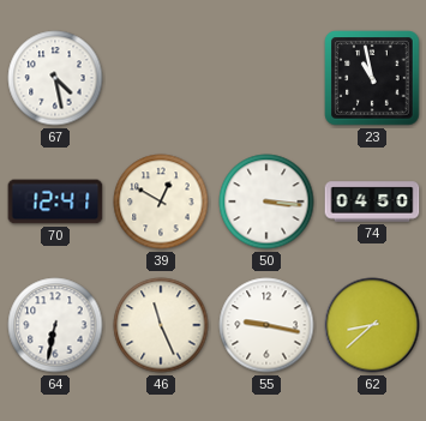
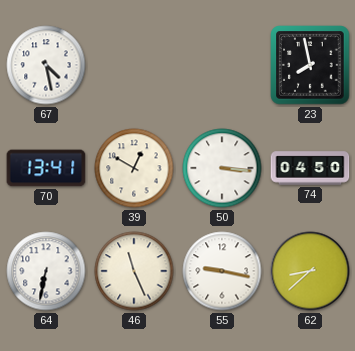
23: 10:58 -> 7:58
70: 12:41 -> 13:41
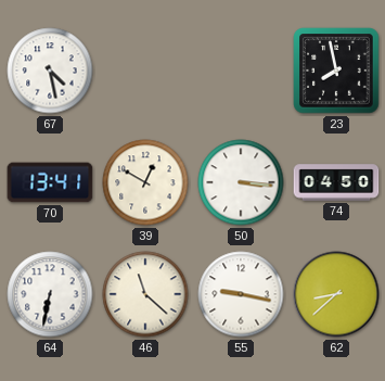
46: 11:26 -> 11:22
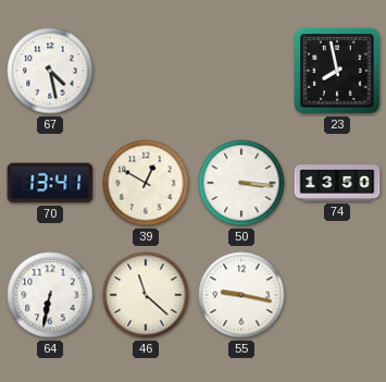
74: 04:50 -> 13:50
62: 8:38 -> none
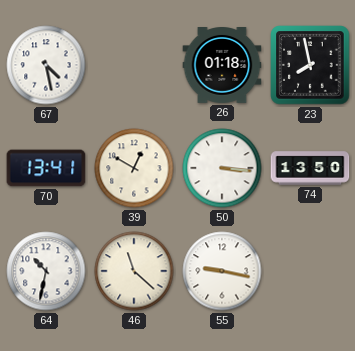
26: none -> 01:18
64: 6:32 -> 10:32
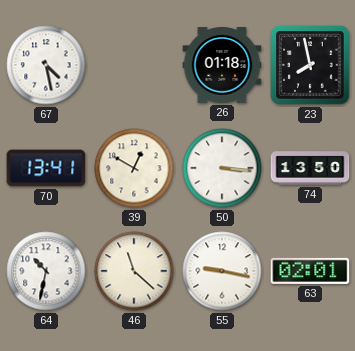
63: none -> 02:01
